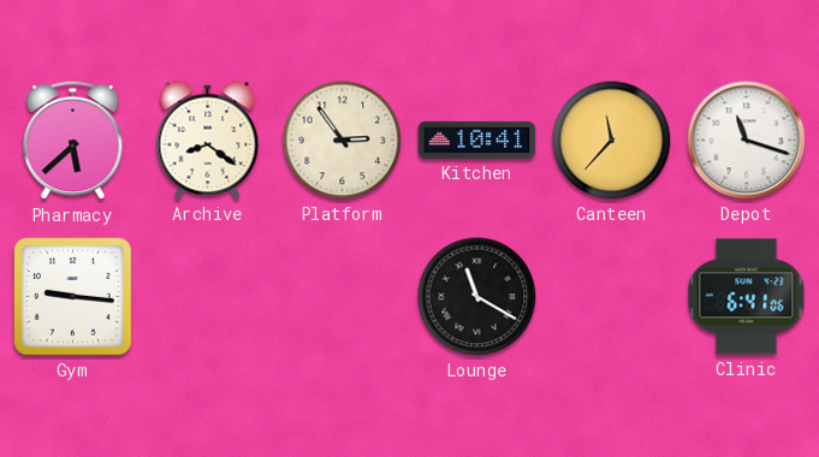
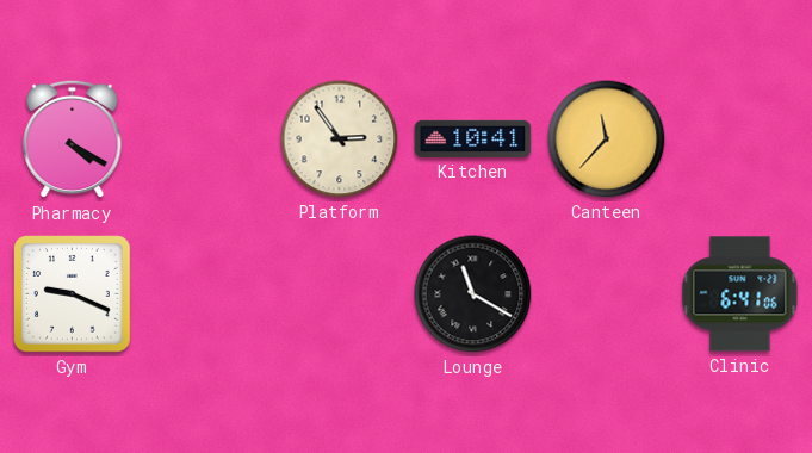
Pharmacy: 5:38 -> 4:20
Archive: 8:21 -> none
Depot: 11:18 -> none
Gym: 9:16 -> 9:19
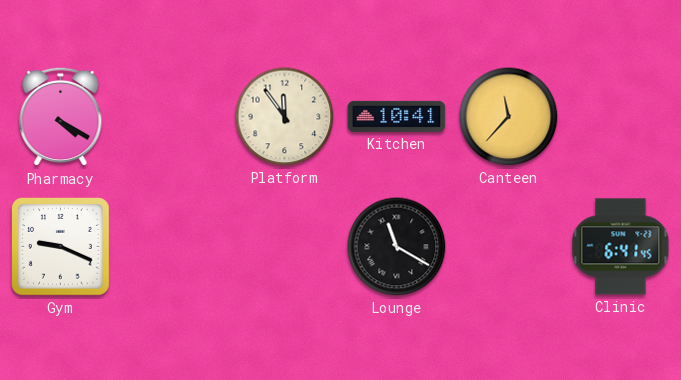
Platform: 2:54 -> 11:54
Clinic: 6:41:06 -> 6:41:45
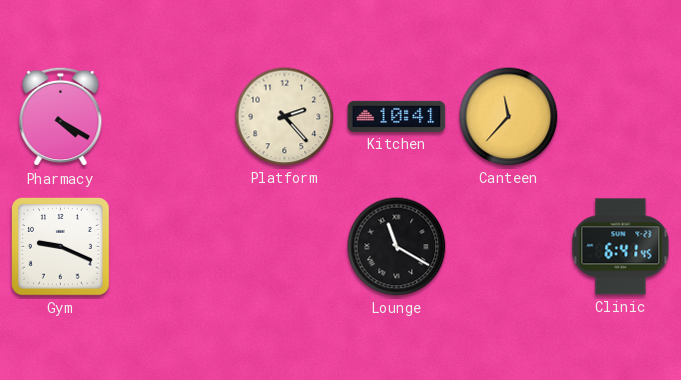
Platform: 11:54 -> 2:23
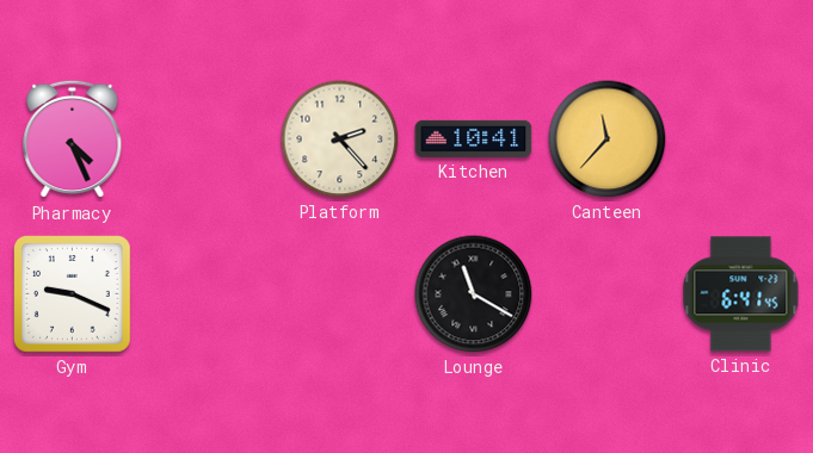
Pharmacy: 4:20 -> 4:26
